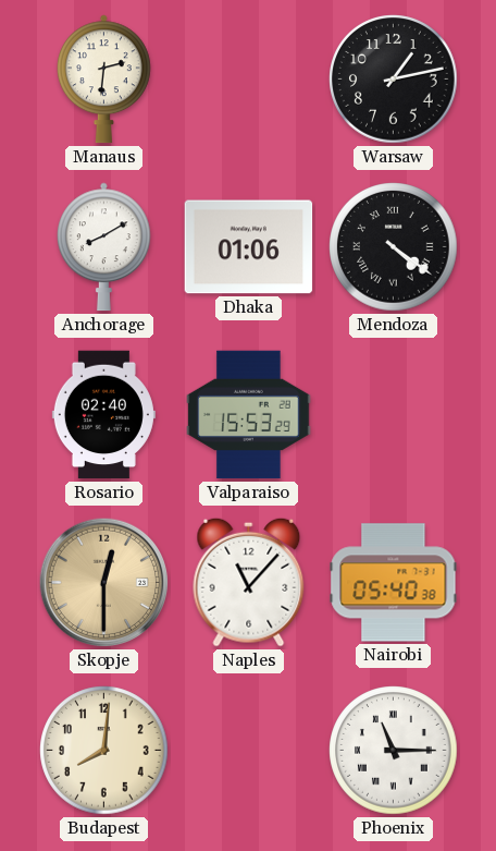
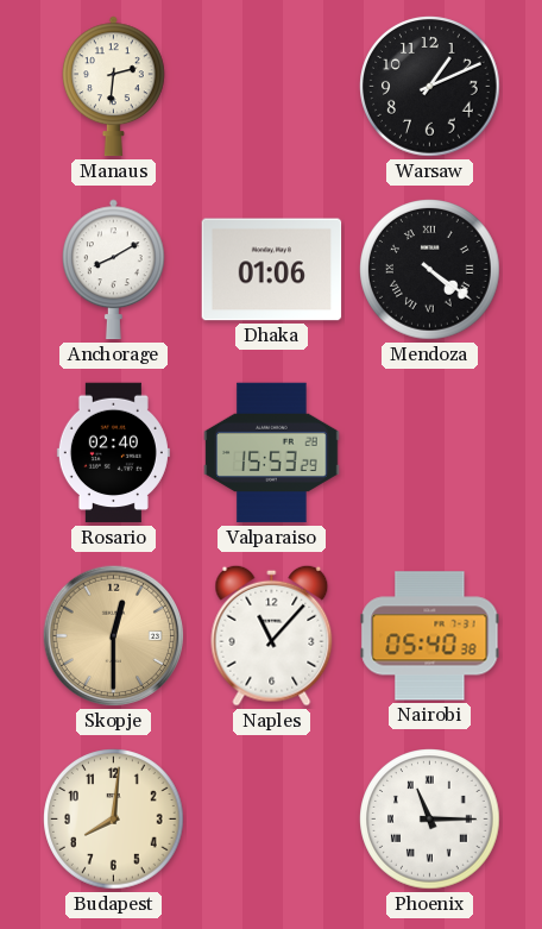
Warsaw: 1:13 -> 1:11
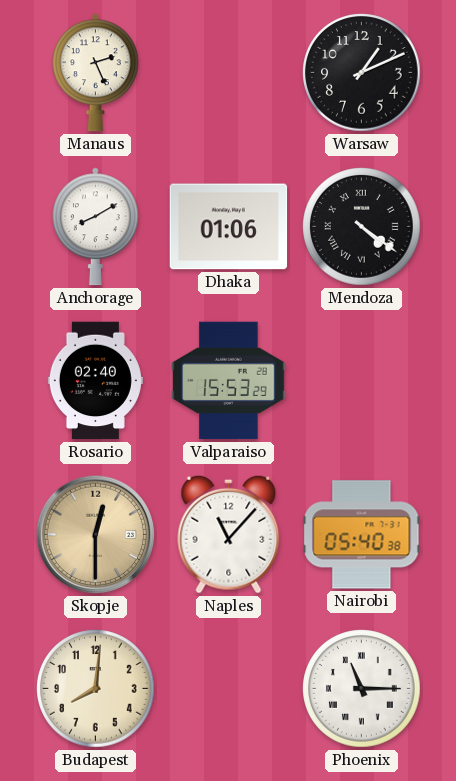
Manaus: 2:31 -> 2:26
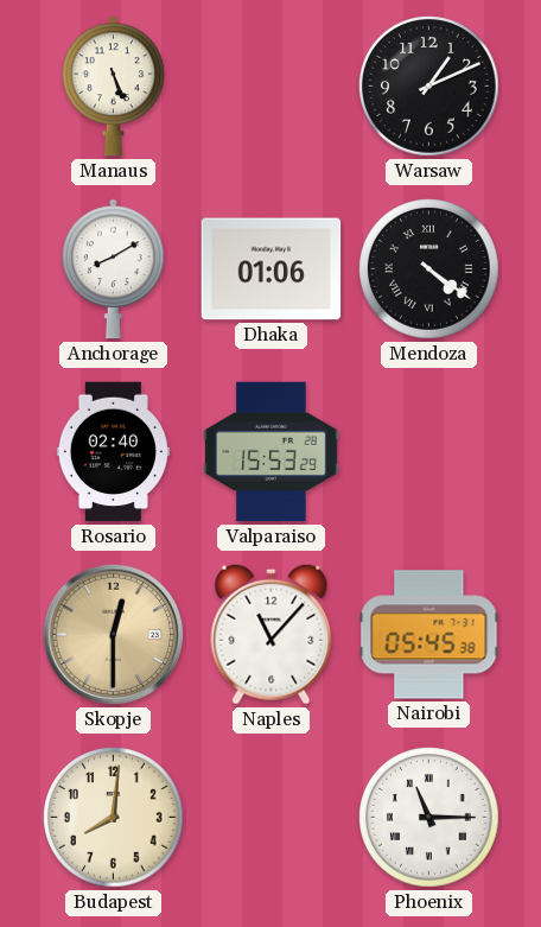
Manaus: 2:26 -> 5:26
Nairobi: 05:40 -> 05:45
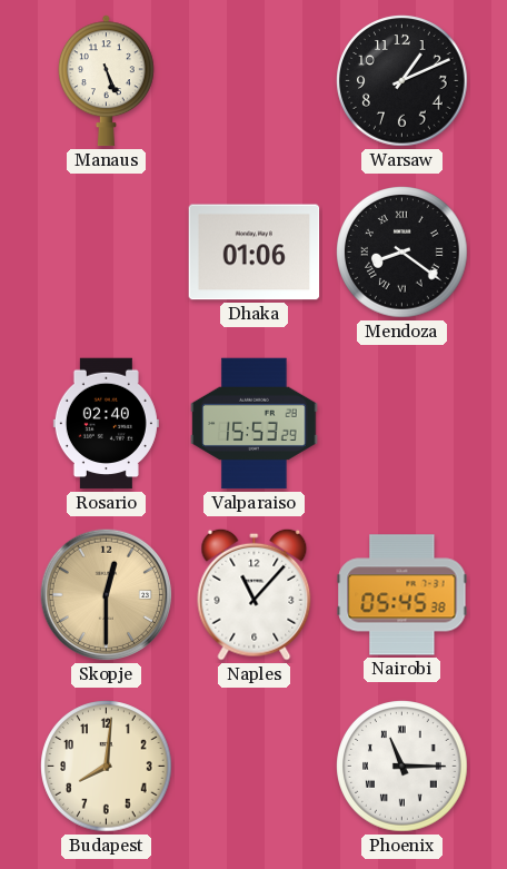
Anchorage: 8:10 -> none
Mendoza: 4:21 -> 8:21
